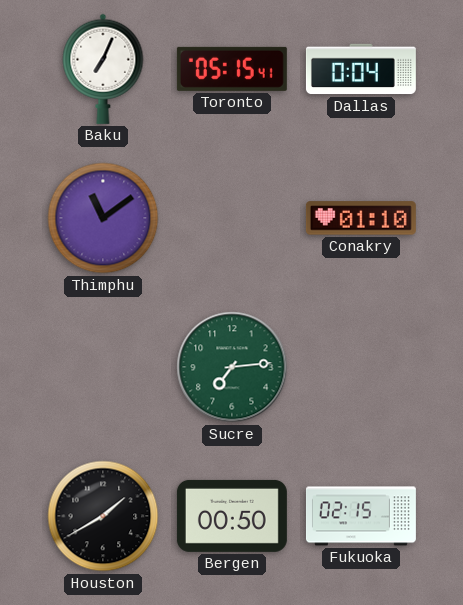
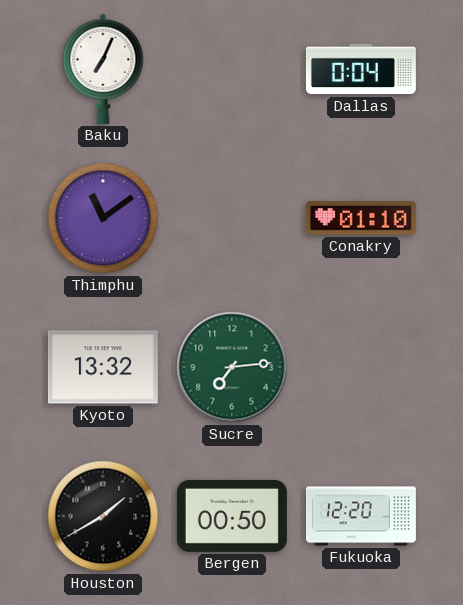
Toronto: 05:15 -> none
Kyoto: none -> 13:32
Fukuoka: 02:15 -> 12:20
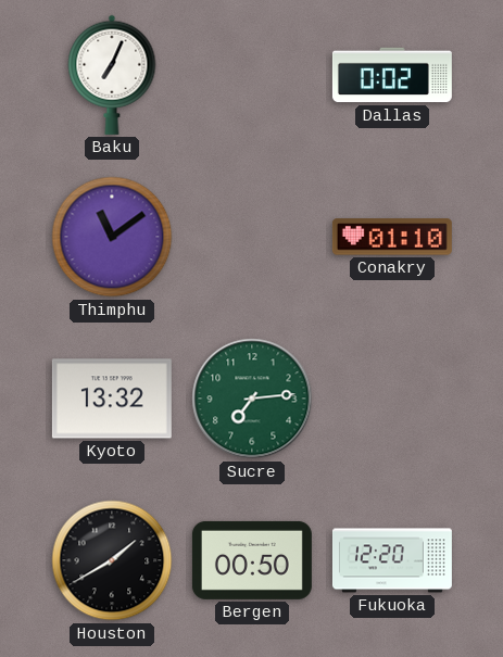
Dallas: 0:04 -> 0:02
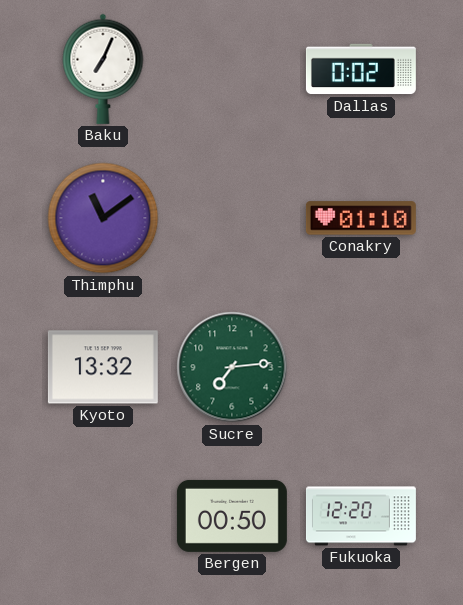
Houston: 1:40 -> none
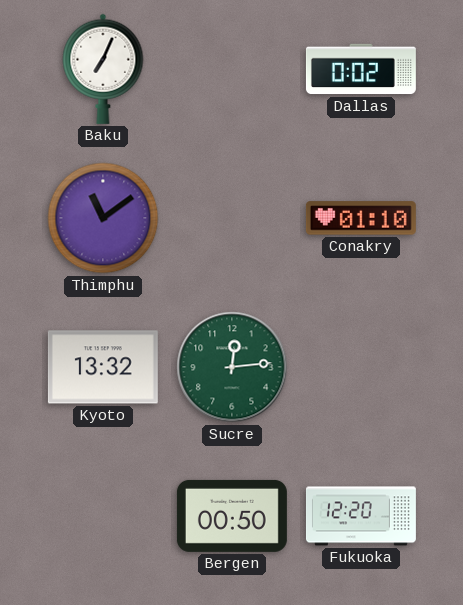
Sucre: 7:14 -> 12:14
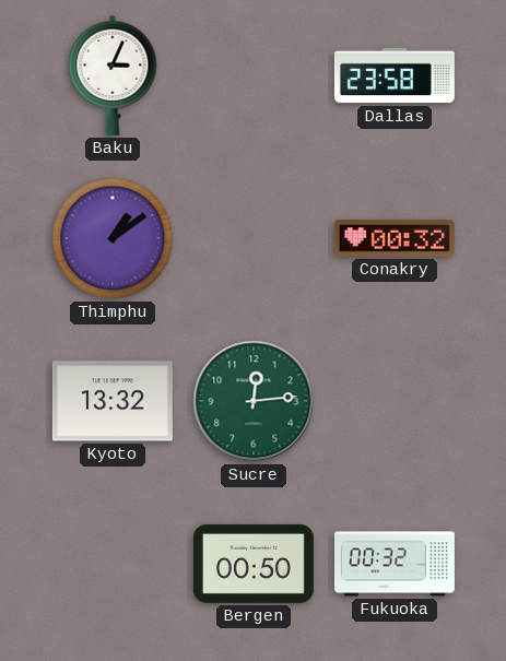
Baku: 7:04 -> 3:04
Dallas: 0:02 -> 23:58
Thimphu: 11:09 -> 1:09
Conakry: 01:10 -> 00:32
Fukuoka: 12:20 -> 00:32
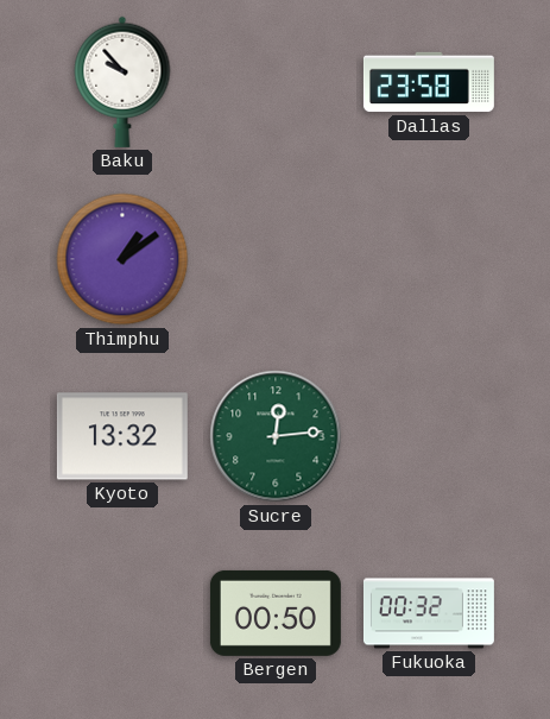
Baku: 3:04 -> 9:53
Conakry: 00:32 -> none
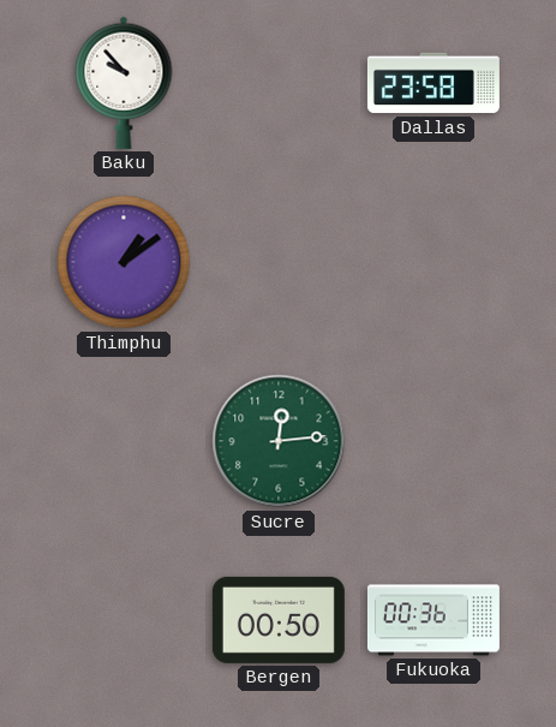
Kyoto: 13:32 -> none
Fukuoka: 00:32 -> 00:36
